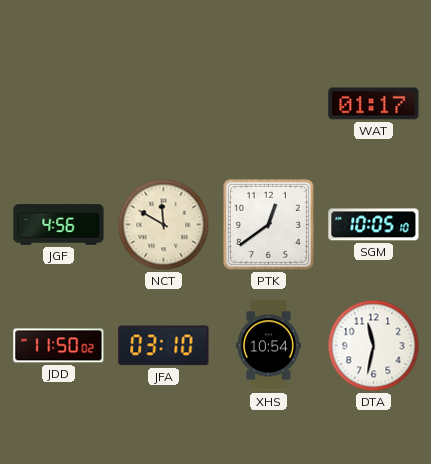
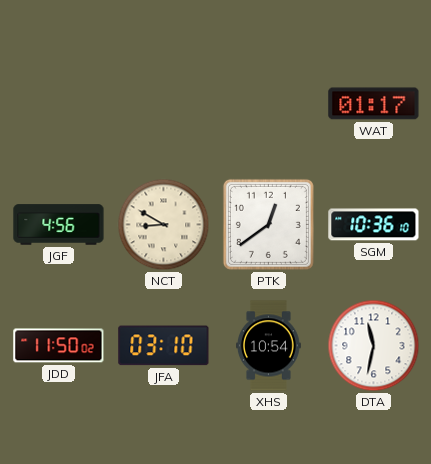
NCT: 11:50 -> 8:50
SGM: 10:05 -> 10:36
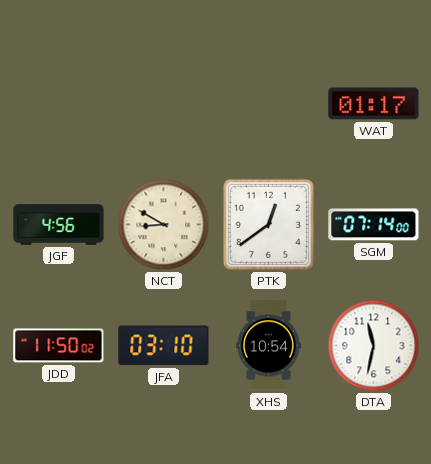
SGM: 10:36 -> 07:14
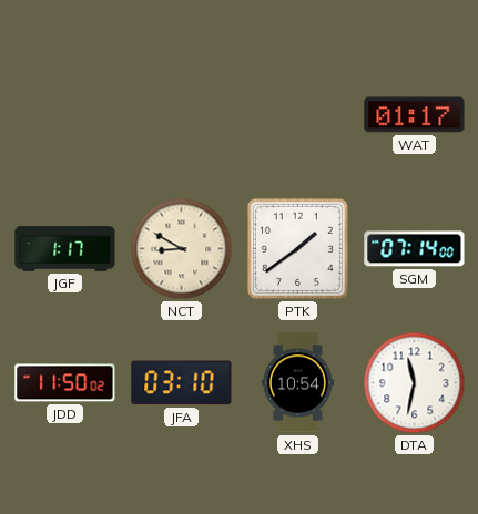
JGF: 4:56 -> 1:17
PTK: 12:39 -> 1:39
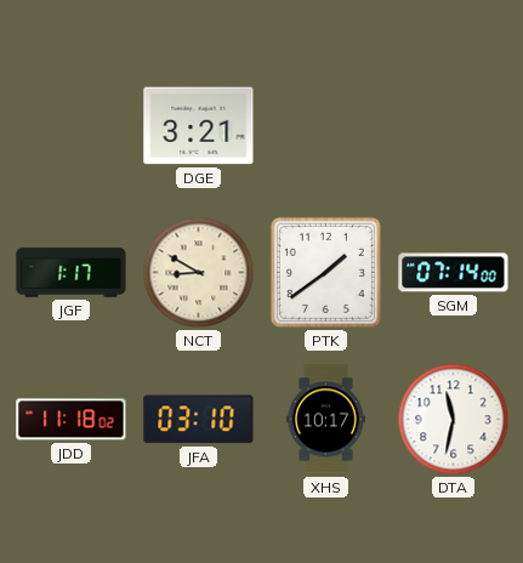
DGE: none -> 3:21
WAT: 01:17 -> none
JDD: 11:50 -> 11:18
XHS: 10:54 -> 10:17
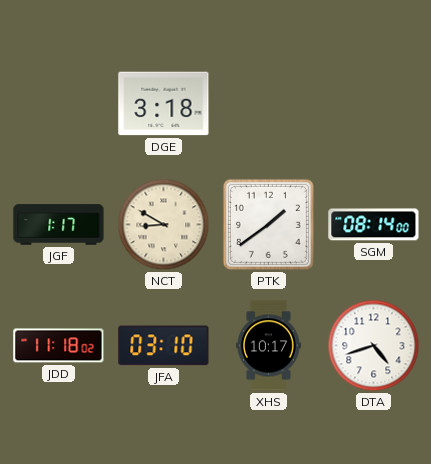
DGE: 3:21 -> 3:18
SGM: 07:14 -> 08:14
DTA: 11:32 -> 4:42
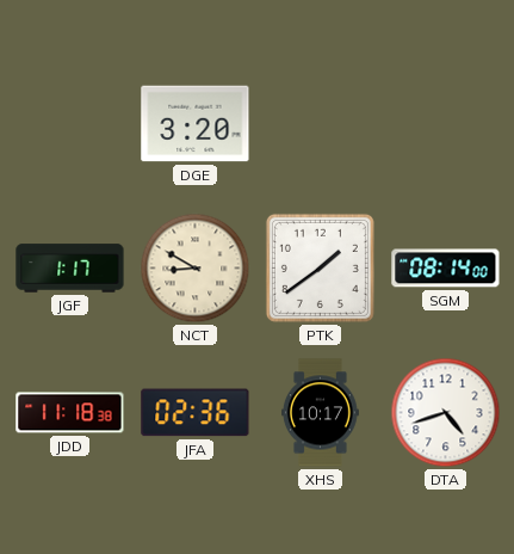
DGE: 3:18 -> 3:20
JDD: 11:18:02 -> 11:18:38
JFA: 03:10 -> 02:36
